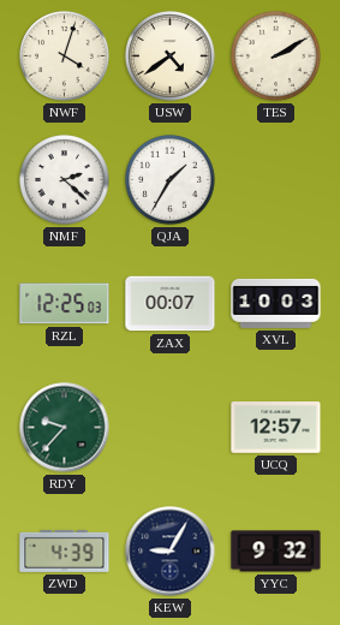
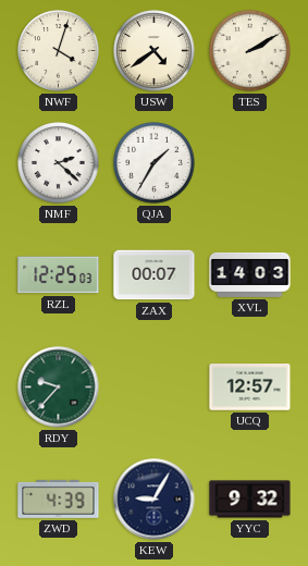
XVL: 10:03 -> 14:03
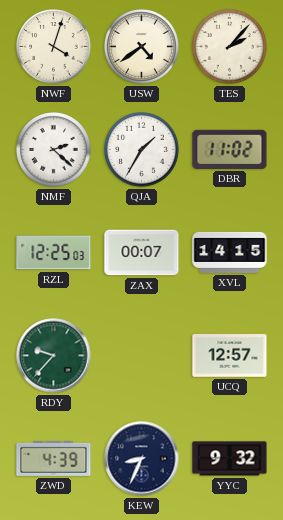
TES: 2:10 -> 2:07
DBR: none -> 11:02
XVL: 14:03 -> 14:15
KEW: 9:05 -> 8:34
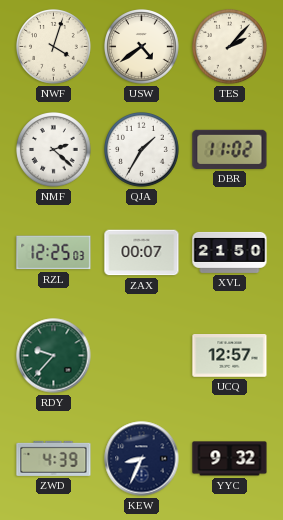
XVL: 14:15 -> 21:50
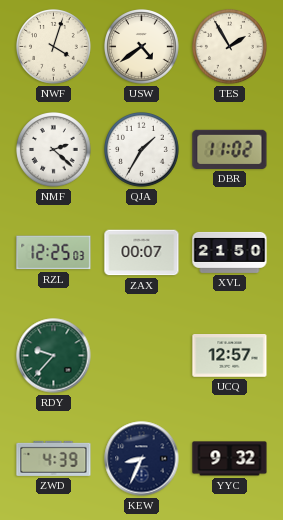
TES: 2:07 -> 1:55
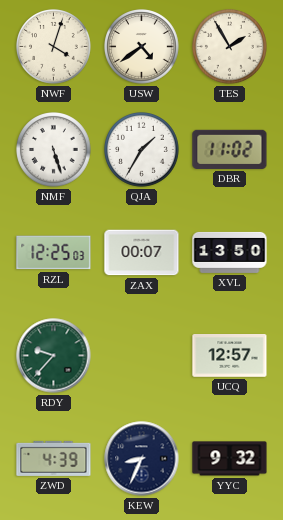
NMF: 2:22 -> 5:27
XVL: 21:50 -> 13:50
